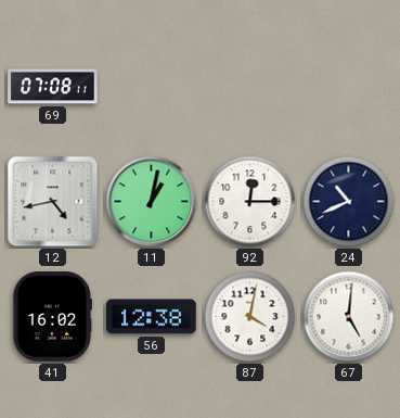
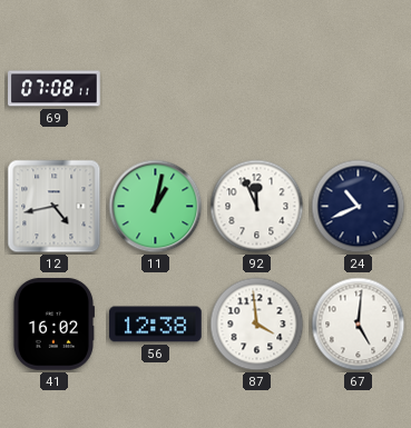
92: 12:15 -> 11:56
87: 4:02 -> 3:59
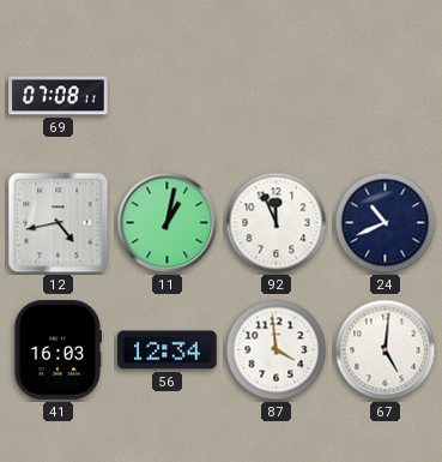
41: 16:02 -> 16:03
56: 12:38 -> 12:34
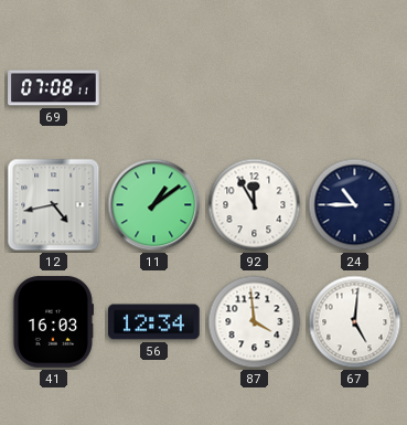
11: 1:02 -> 1:09
92: 11:56 -> 11:55
24: 10:41 -> 10:45
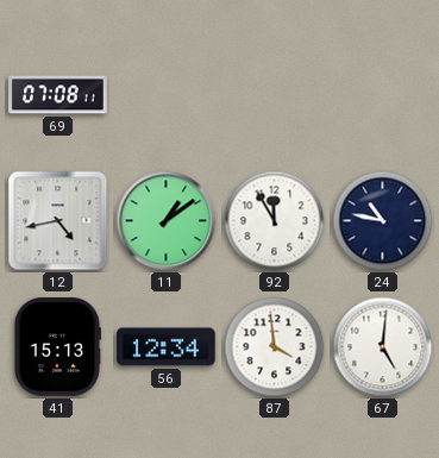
24: 10:45 -> 10:47
41: 16:03 -> 15:13
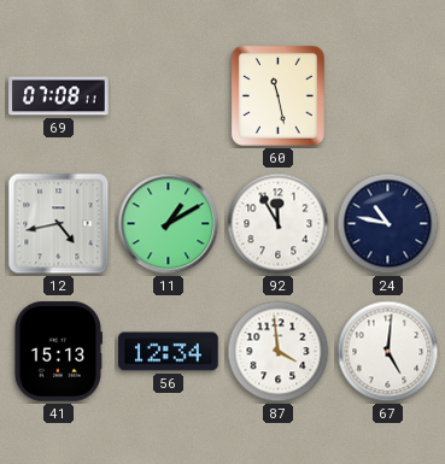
60: none -> 11:28
11: 1:09 -> 1:10
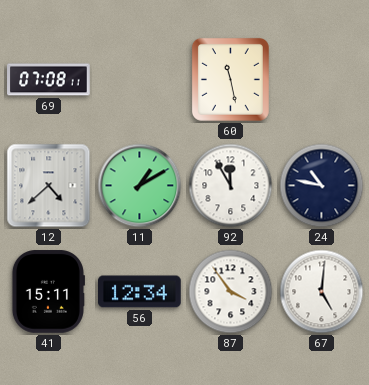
12: 4:43 -> 4:38
41: 15:13 -> 15:11
87: 3:59 -> 3:54
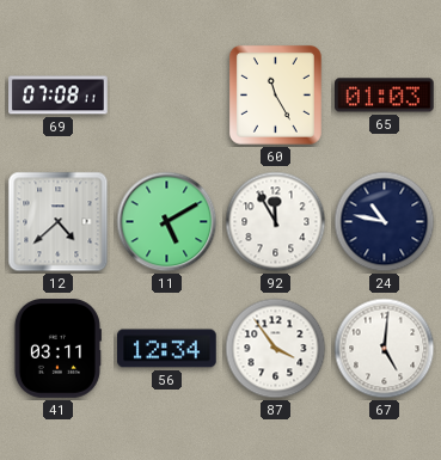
60: 11:28 -> 11:25
65: none -> 01:03
11: 1:10 -> 5:10
41: 15:11 -> 03:11
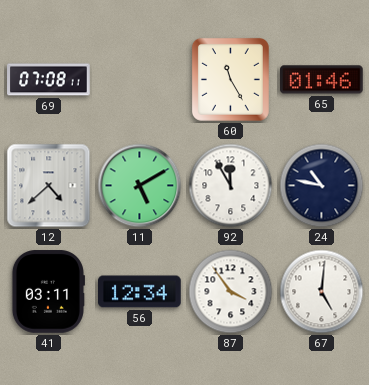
65: 01:03 -> 01:46
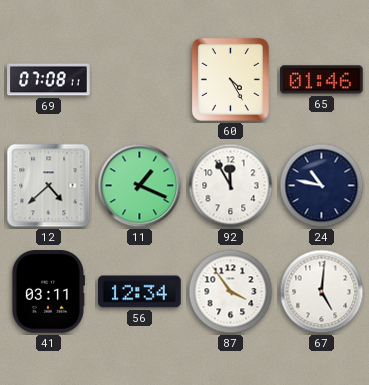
60: 11:25 -> 4:25
11: 5:10 -> 1:19
